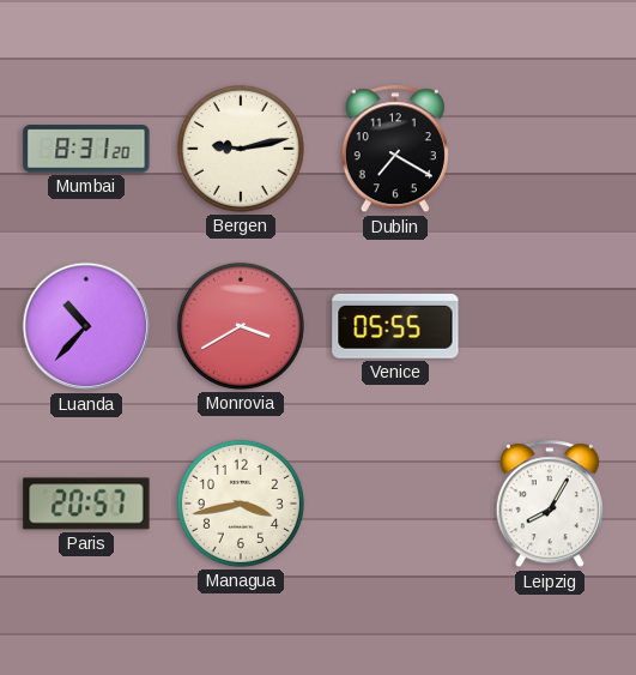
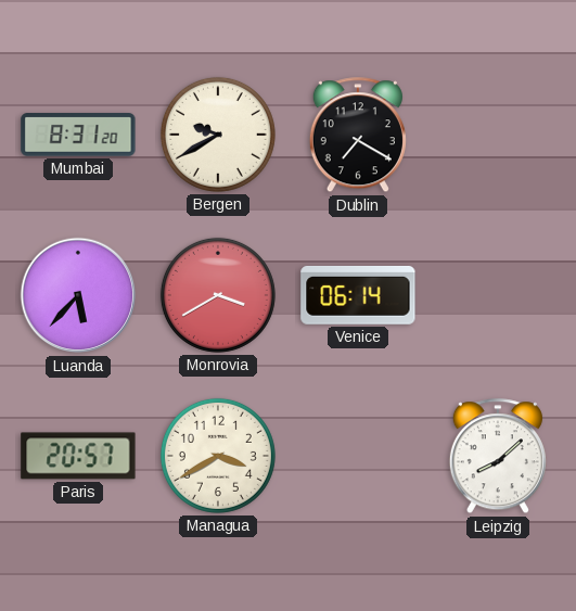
Bergen: 9:13 -> 9:40
Luanda: 10:37 -> 5:37
Venice: 05:55 -> 06:14
Managua: 3:43 -> 3:40
Leipzig: 8:05 -> 8:08
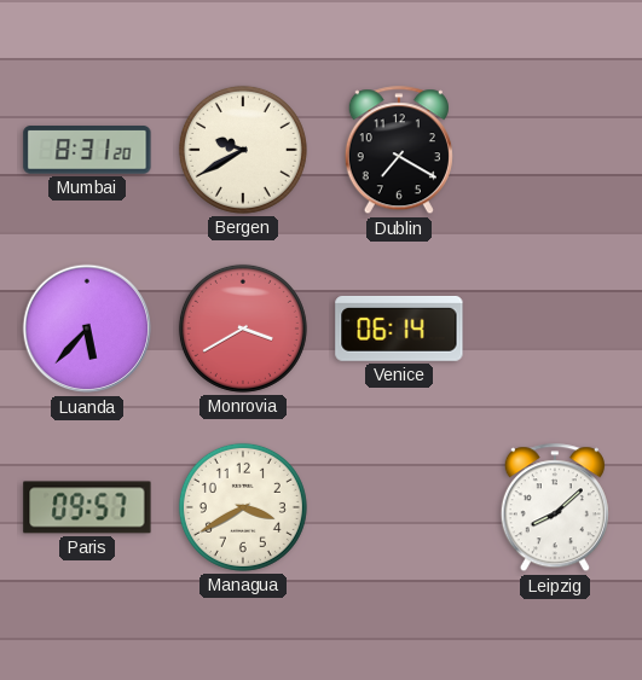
Paris: 20:57 -> 09:57
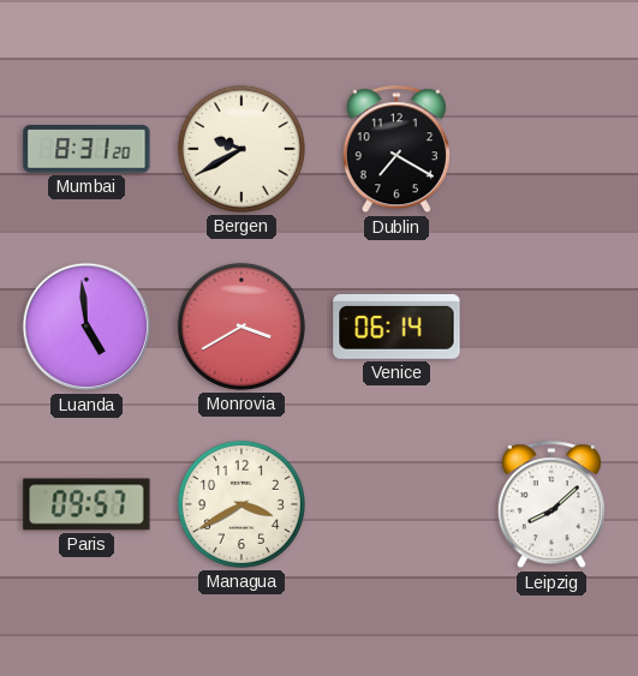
Luanda: 5:37 -> 4:59
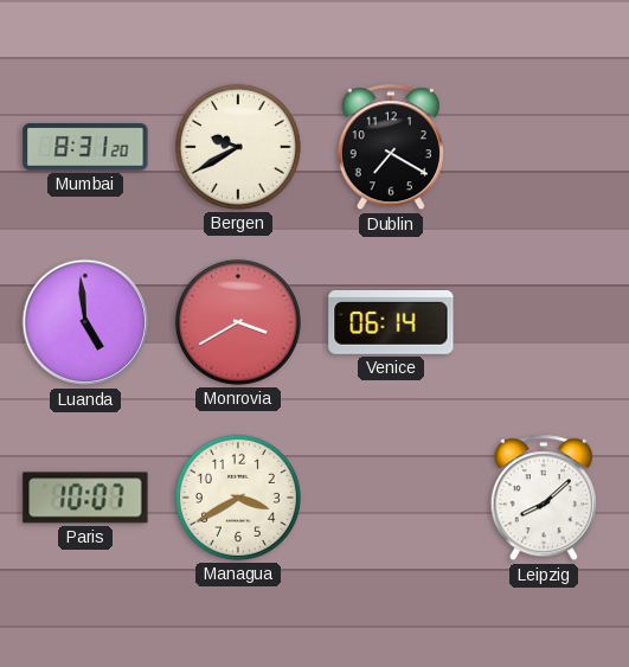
Paris: 09:57 -> 10:07
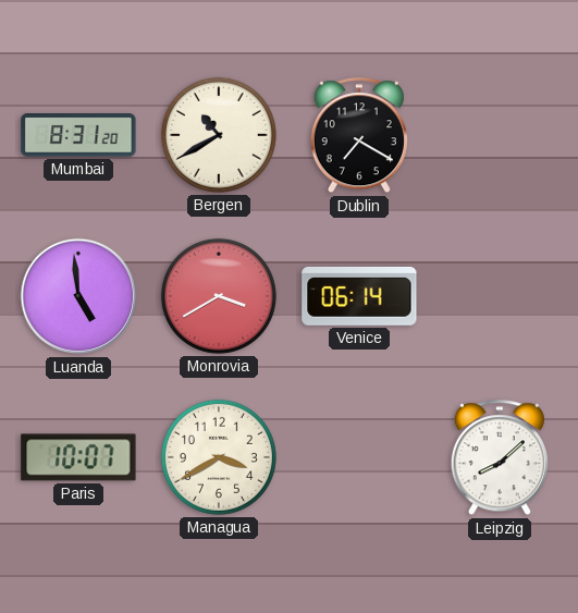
Bergen: 9:40 -> 10:40
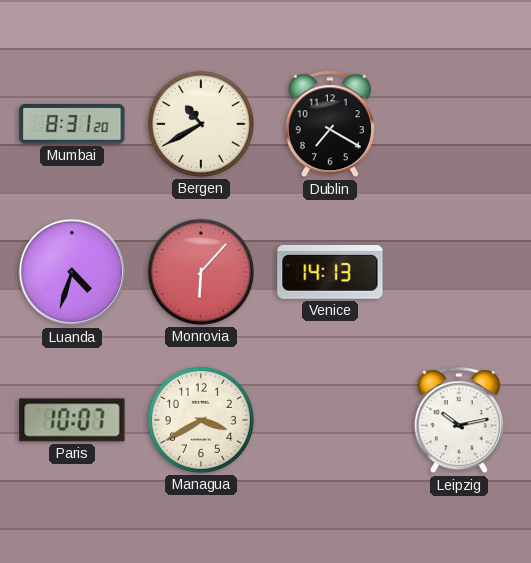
Luanda: 4:59 -> 4:33
Monrovia: 3:40 -> 6:07
Venice: 06:14 -> 14:13
Leipzig: 8:08 -> 10:13
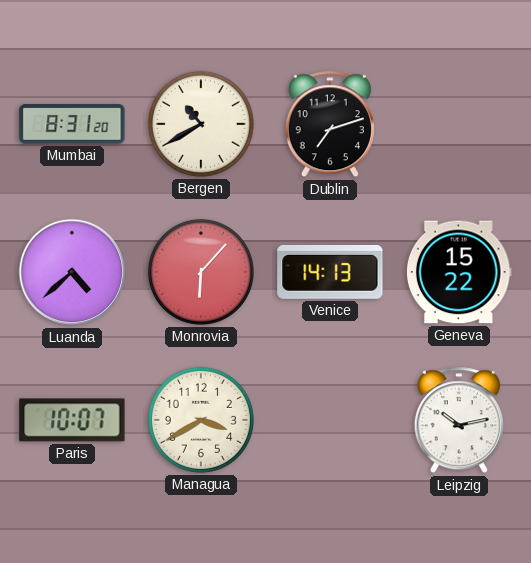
Dublin: 7:20 -> 7:12
Luanda: 4:33 -> 4:38
Geneva: none -> 15:22
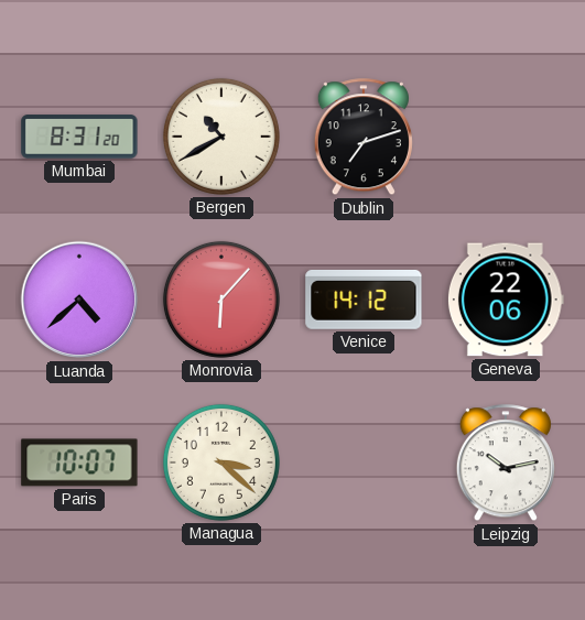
Venice: 14:13 -> 14:12
Geneva: 15:22 -> 22:06
Managua: 3:40 -> 3:22
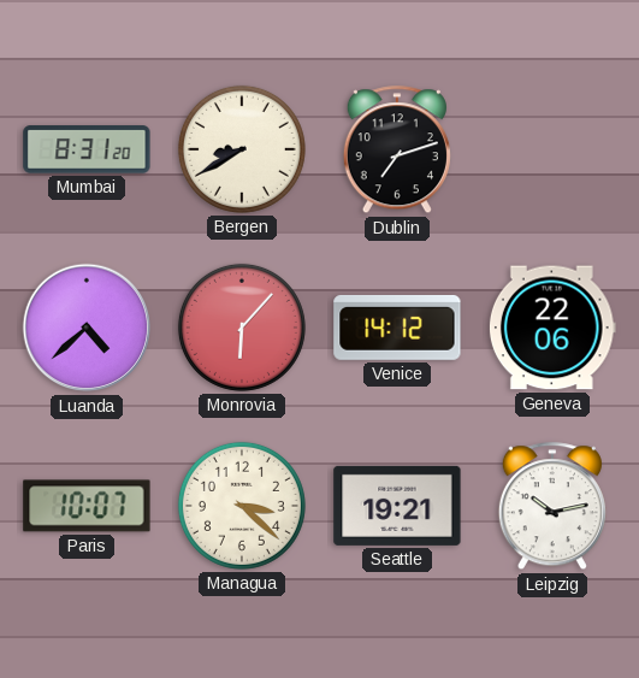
Bergen: 10:40 -> 8:40
Seattle: none -> 19:21
